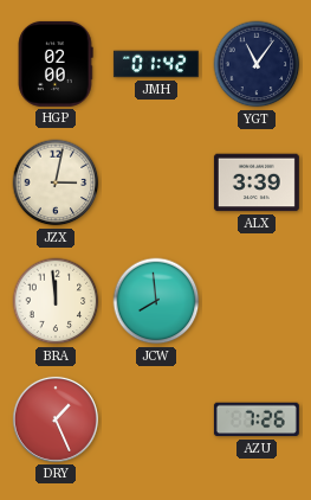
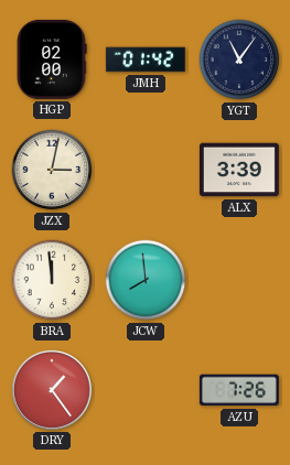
DRY: 1:26 -> 1:24
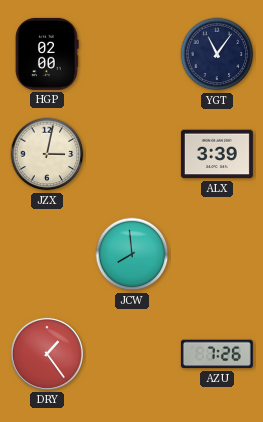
JMH: 01:42 -> none
BRA: 11:59 -> none
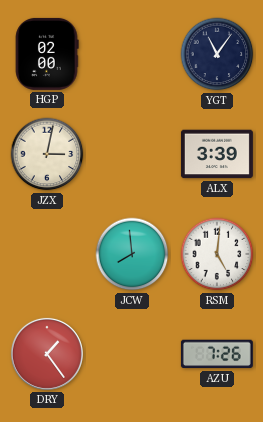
RSM: none -> 5:01
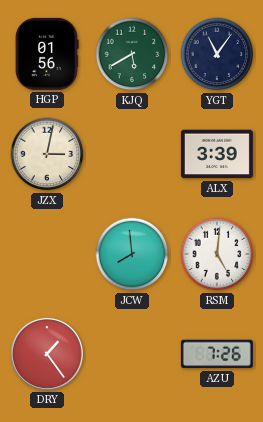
HGP: 02:00 -> 01:56
KJQ: none -> 5:40
